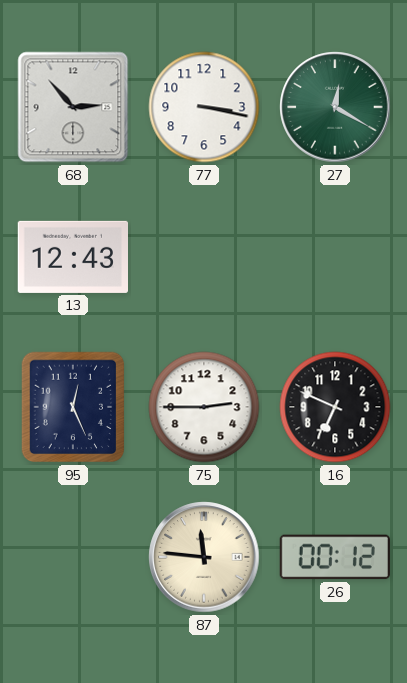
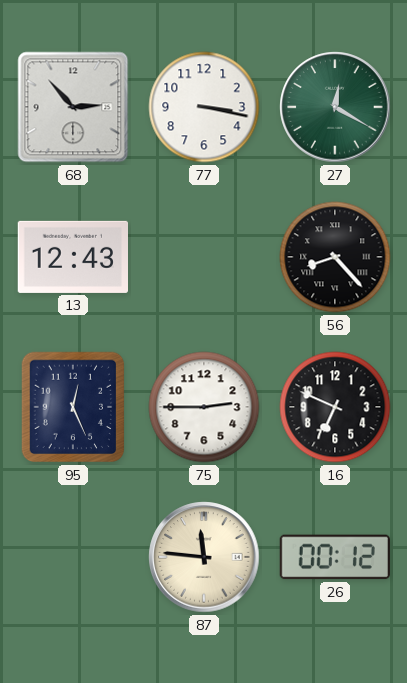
56: none -> 8:23
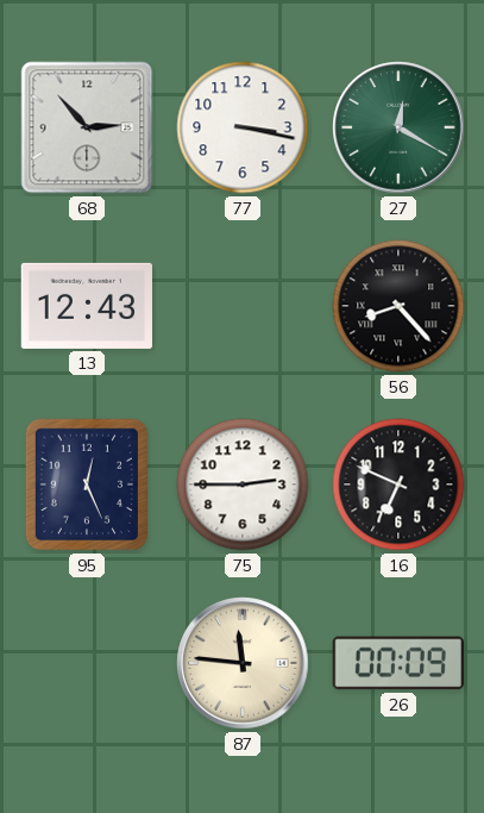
26: 00:12 -> 00:09
